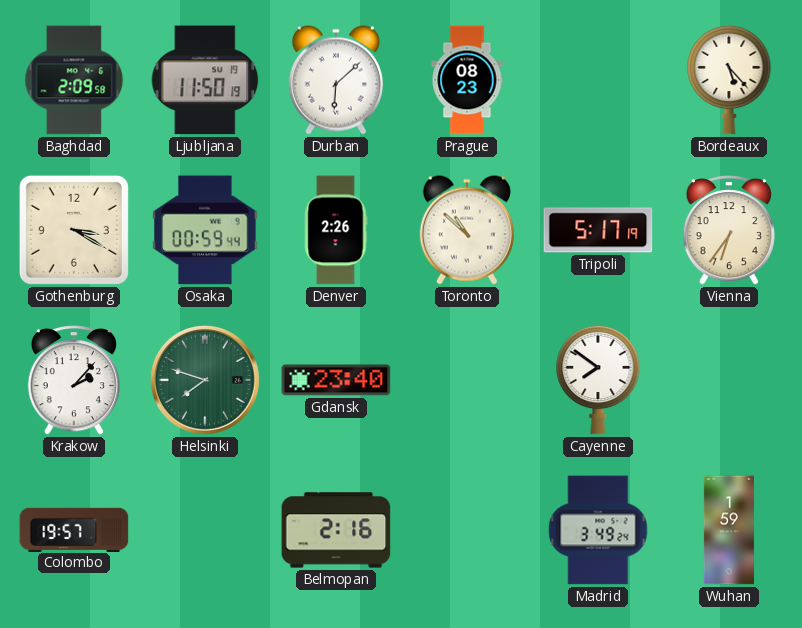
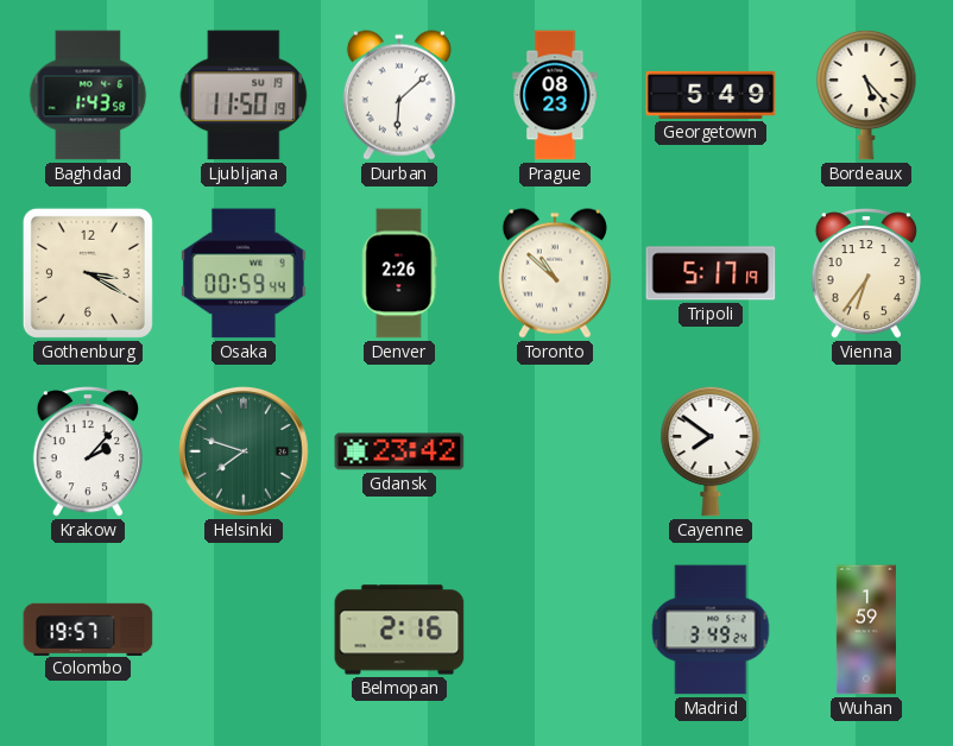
Baghdad: 2:09 -> 1:43
Georgetown: none -> 5:49
Gdansk: 23:40 -> 23:42
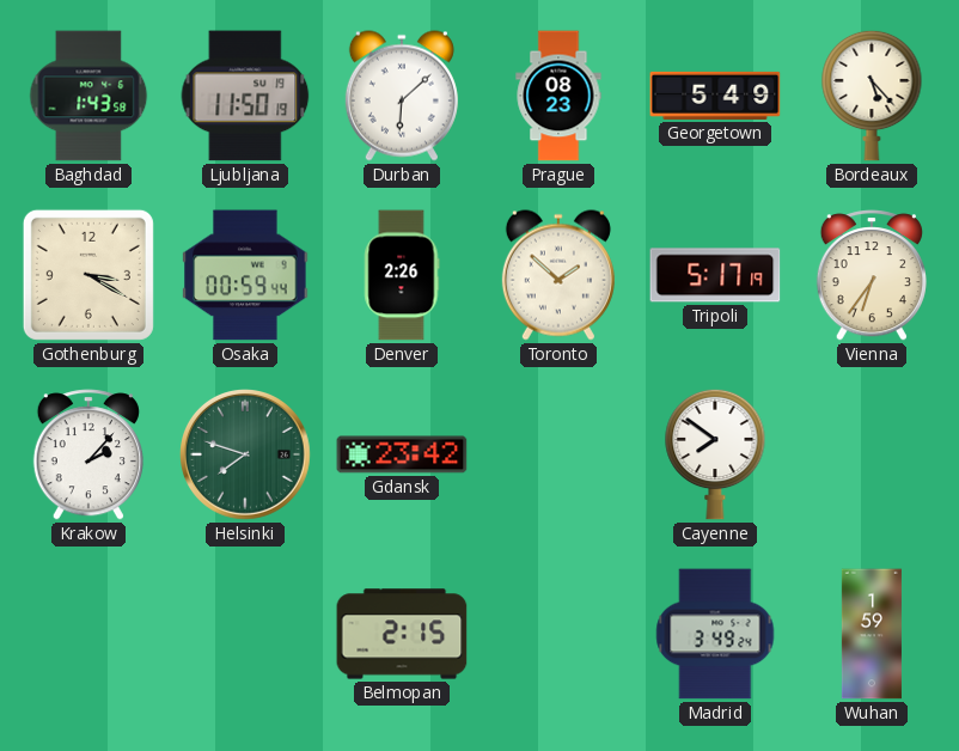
Toronto: 10:52 -> 1:52
Colombo: 19:57 -> none
Belmopan: 2:16 -> 2:15
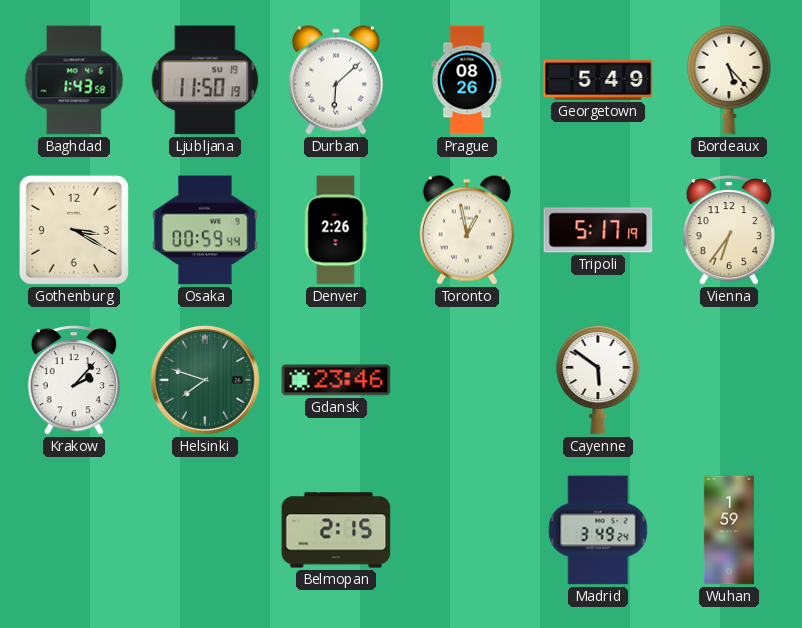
Prague: 08:23 -> 08:26
Toronto: 1:52 -> 12:58
Gdansk: 23:42 -> 23:46
Cayenne: 7:51 -> 5:51
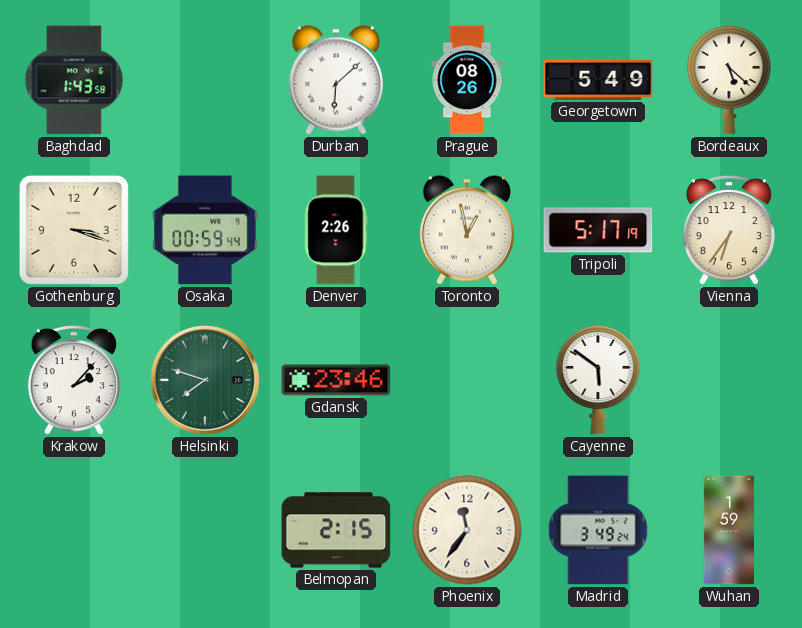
Ljubljana: 11:50 -> none
Bordeaux: 5:23 -> 5:22
Gothenburg: 3:20 -> 3:18
Phoenix: none -> 11:36
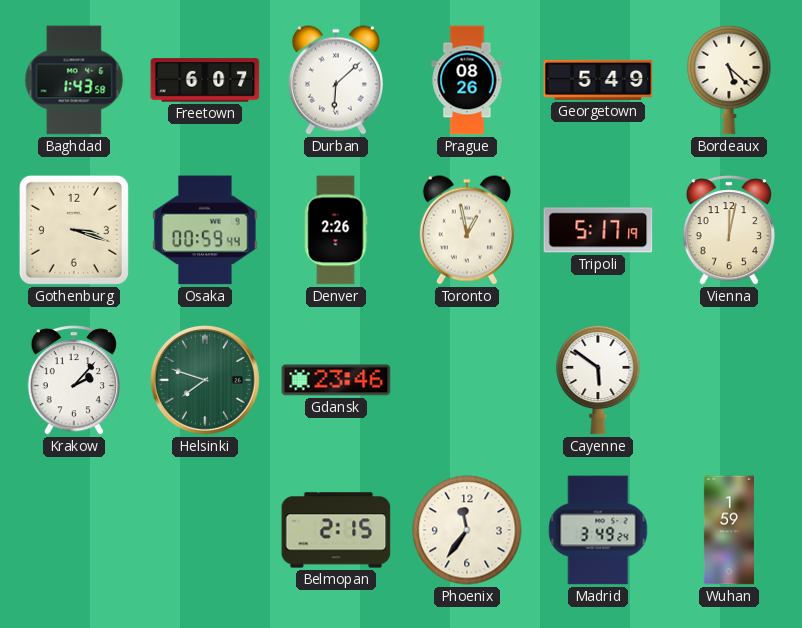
Freetown: none -> 6:07
Vienna: 6:36 -> 12:02
